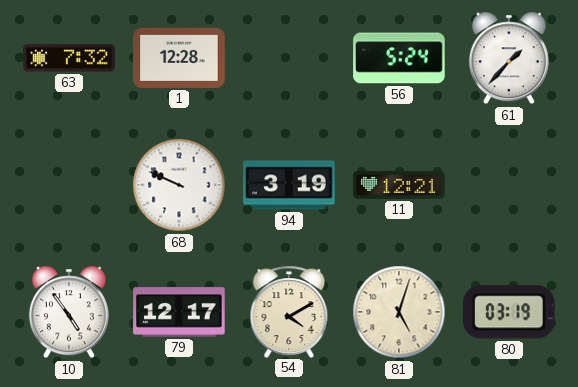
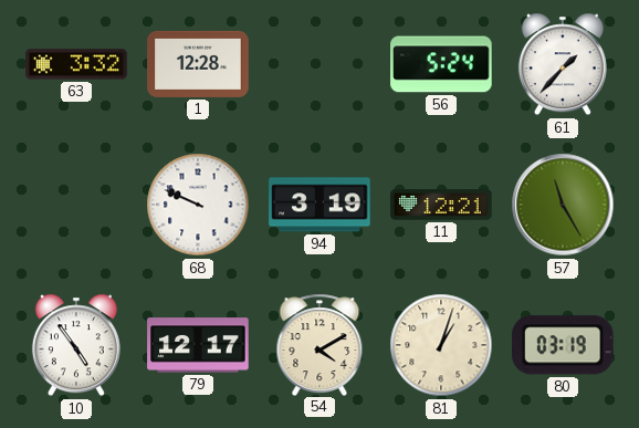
63: 7:32 -> 3:32
57: none -> 11:25
81: 5:03 -> 1:03
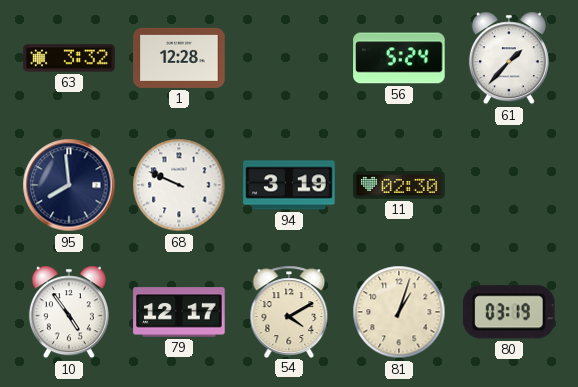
95: none -> 7:59
11: 12:21 -> 02:30
57: 11:25 -> none
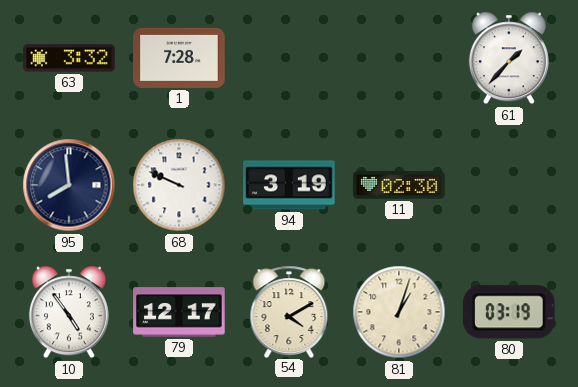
1: 12:28 -> 7:28
56: 5:24 -> none
